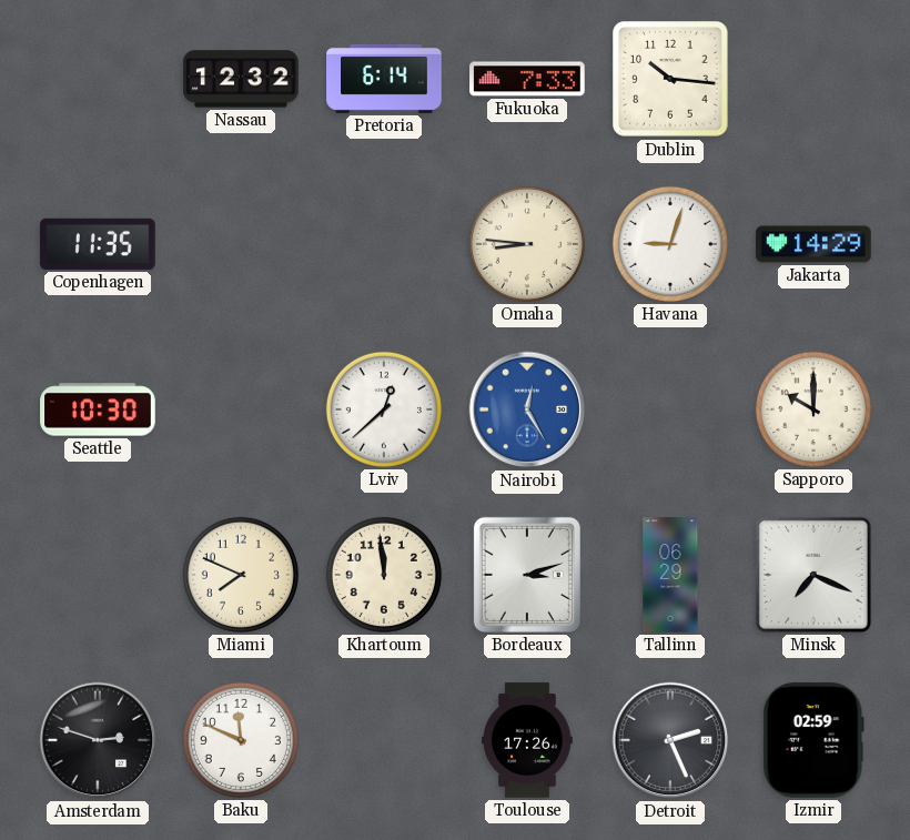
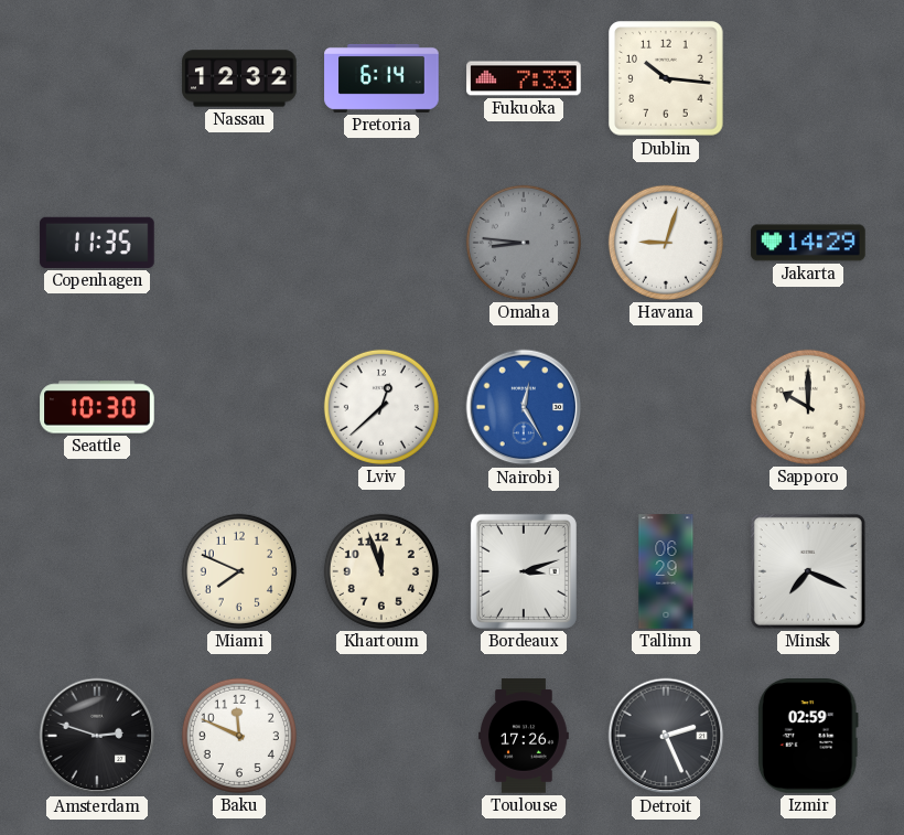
Omaha dial: cream -> grey
Khartoum: 11:59 -> 11:57
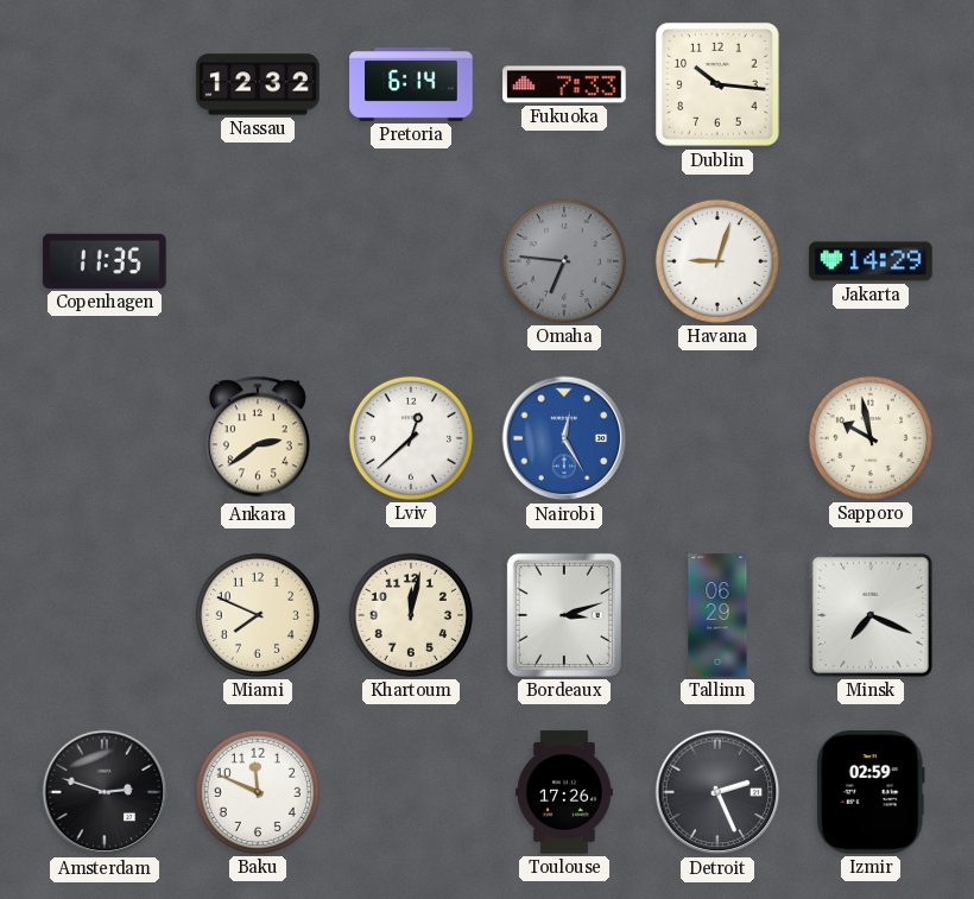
Omaha: 8:46 -> 6:46
Seattle: 10:30 -> none
Ankara: none -> 2:39
Sapporo: 10:00 -> 9:58
Khartoum: 11:57 -> 12:02
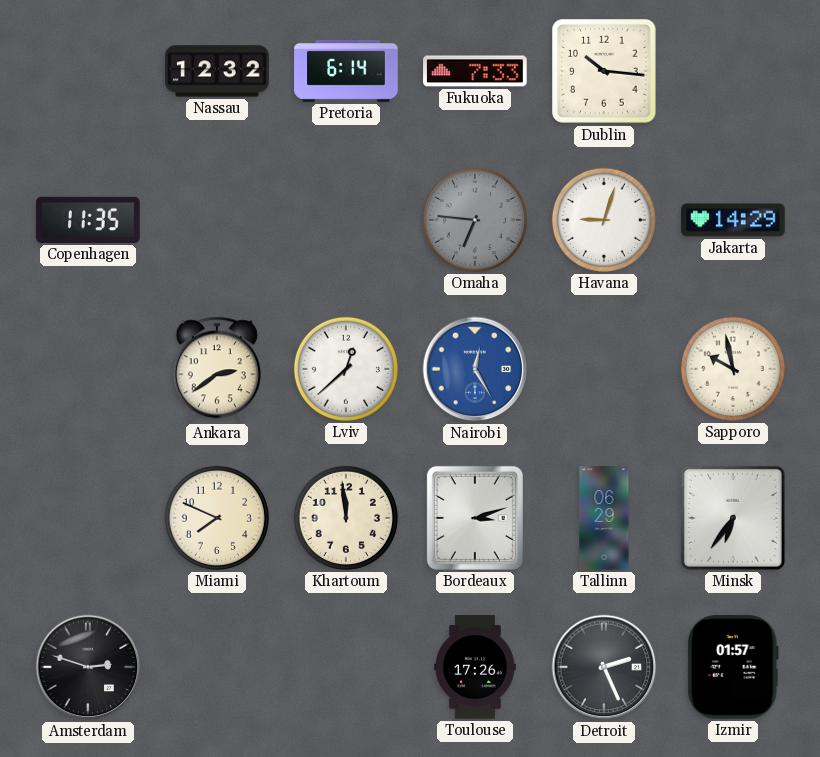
Khartoum: 12:02 -> 11:59
Minsk: 7:19 -> 6:36
Baku: 11:49 -> none
Izmir: 02:59 -> 01:57
